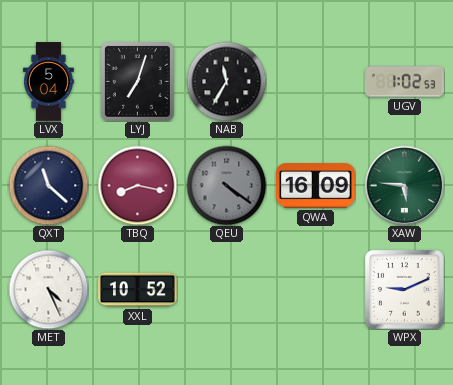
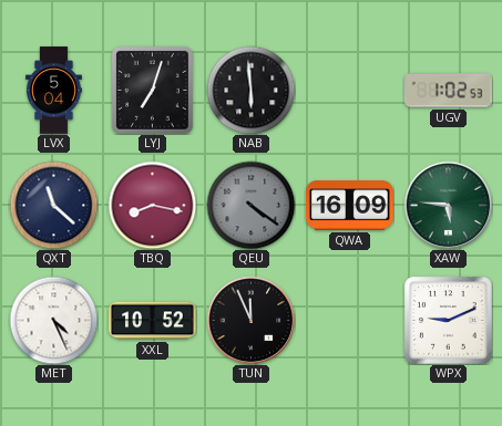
NAB: 11:35 -> 5:59
TUN: none -> 11:56
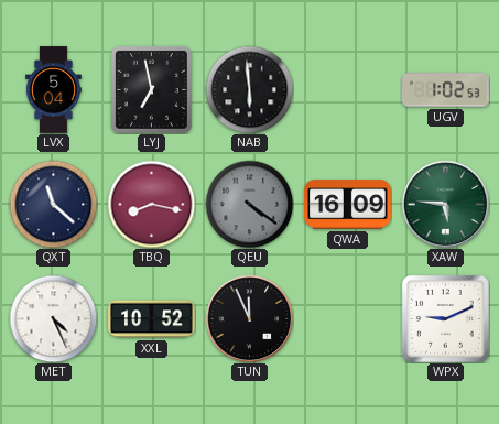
LYJ: 7:03 -> 6:58
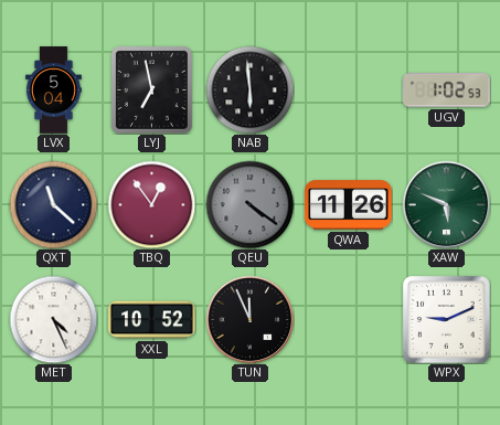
TBQ: 8:17 -> 12:54
QWA: 16:09 -> 11:26
XAW: 5:46 -> 5:49
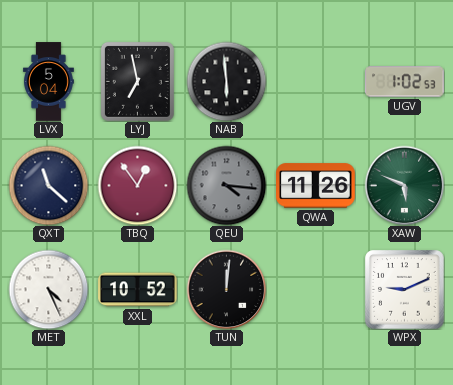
QEU: 4:21 -> 4:16
TUN: 11:56 -> 12:01
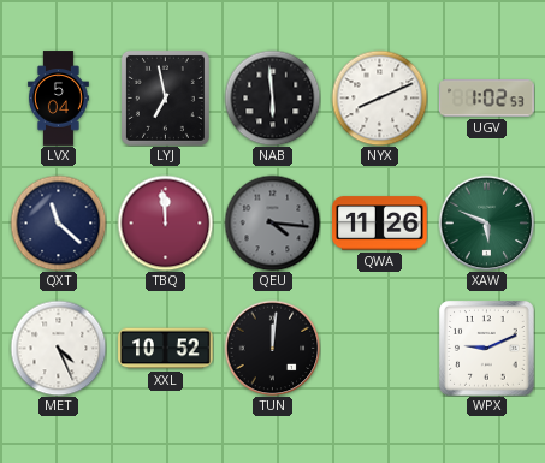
NYX: none -> 8:11
TBQ: 12:54 -> 11:59
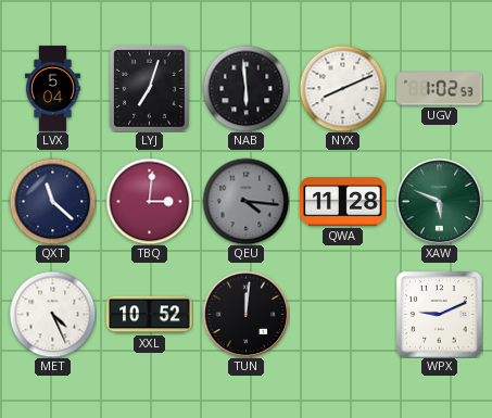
LYJ: 6:58 -> 7:03
TBQ: 11:59 -> 3:01
QWA: 11:26 -> 11:28
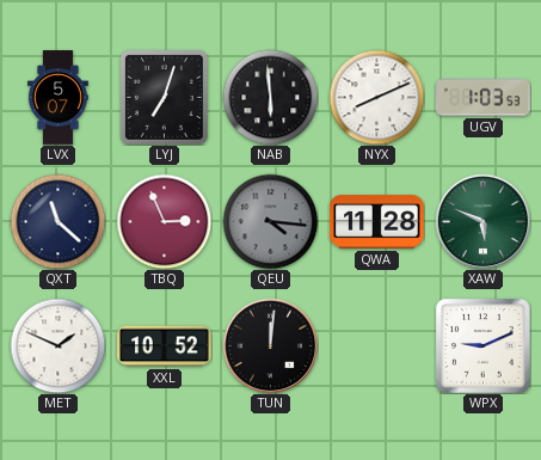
LVX: 5:04 -> 5:07
UGV: 1:02 -> 1:03
TBQ: 3:01 -> 2:56
MET: 4:26 -> 1:49
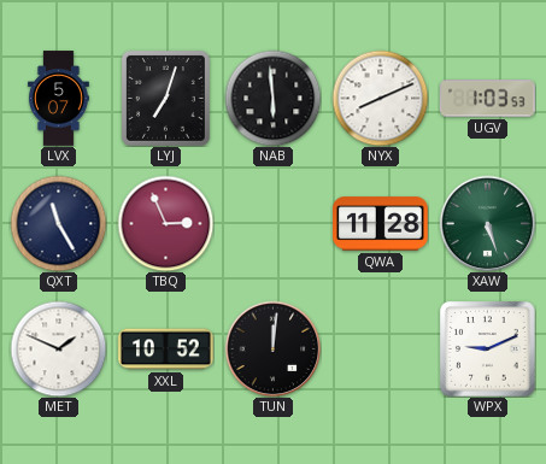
QXT: 11:22 -> 11:25
QEU: 4:16 -> none
XAW: 5:49 -> 5:27
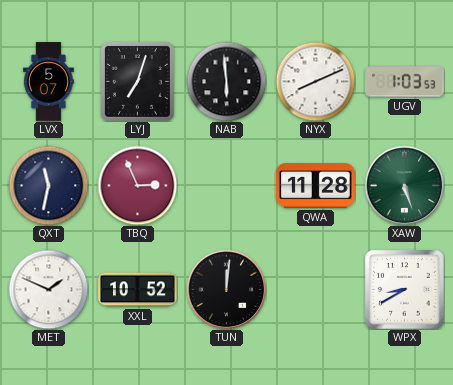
QXT: 11:25 -> 11:32
WPX: 9:11 -> 8:40
